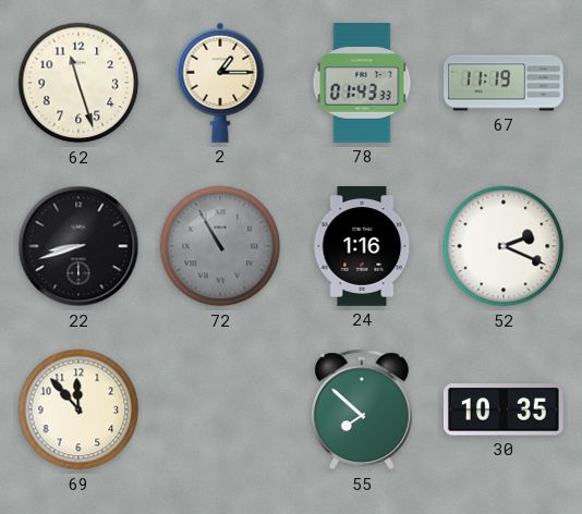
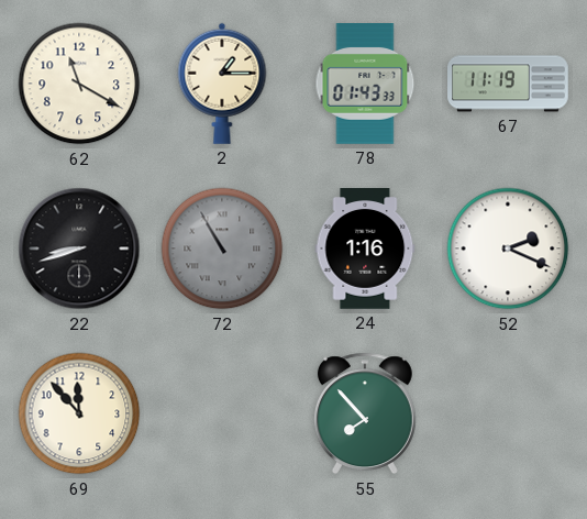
62: 11:27 -> 11:20
55: 7:52 -> 7:53
30: 10:35 -> none
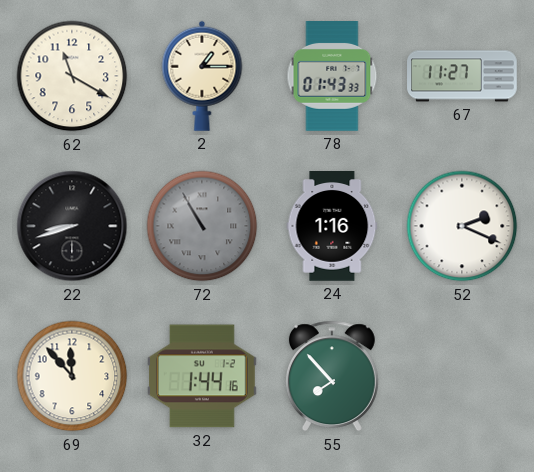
67: 11:19 -> 11:27
32: none -> 1:44
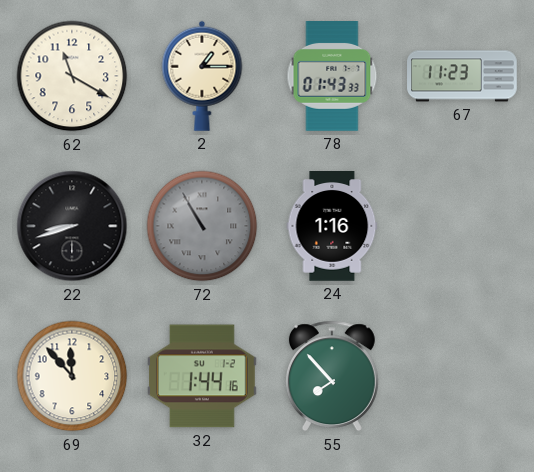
67: 11:27 -> 11:23
52: 2:19 -> none
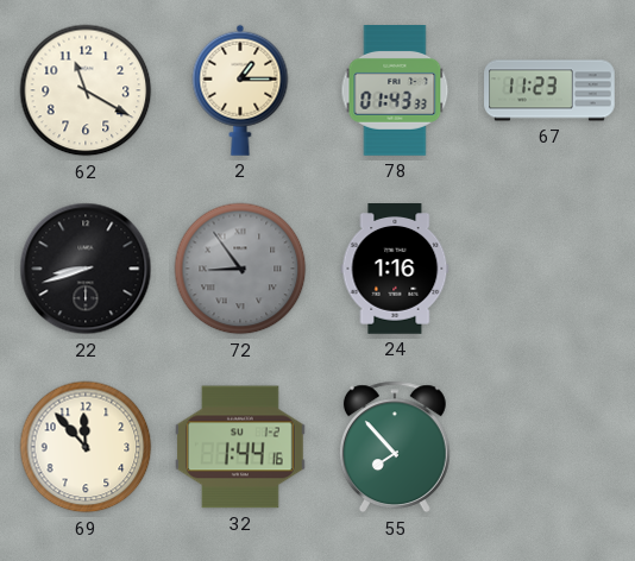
72: 10:55 -> 8:54
